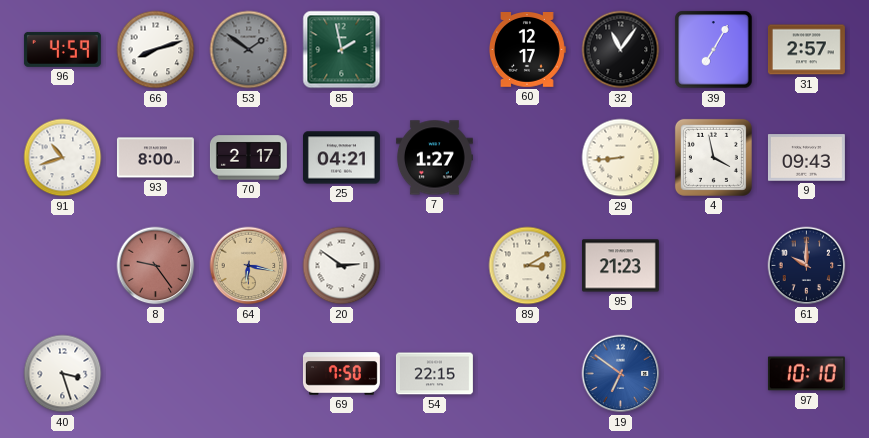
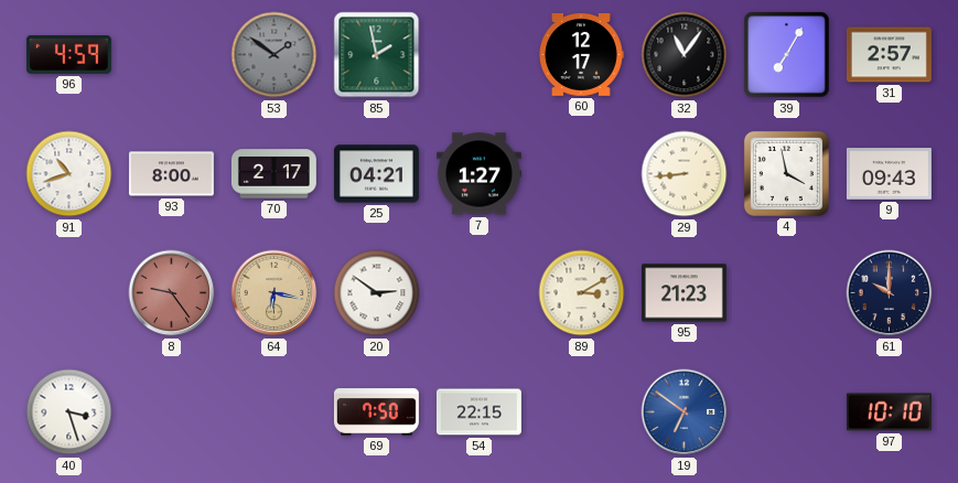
66: 8:12 -> none
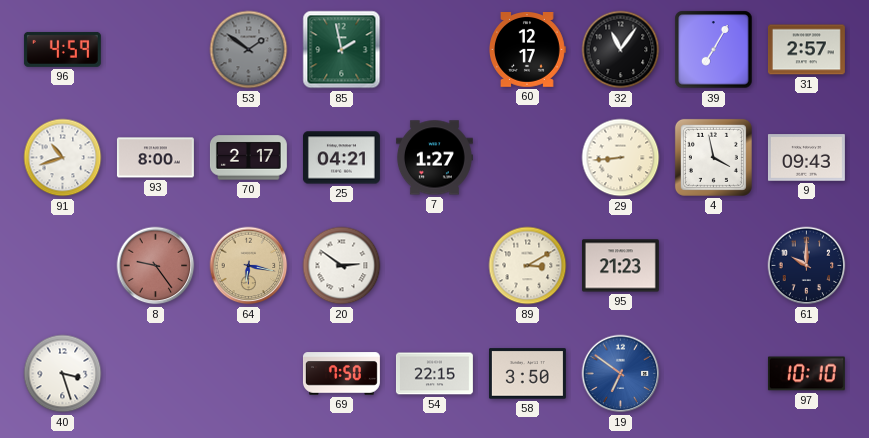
58: none -> 3:50
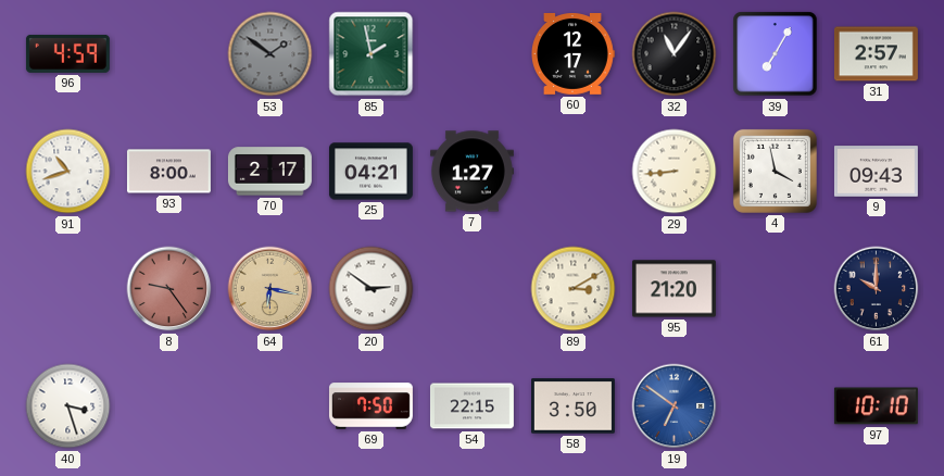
95: 21:23 -> 21:20
